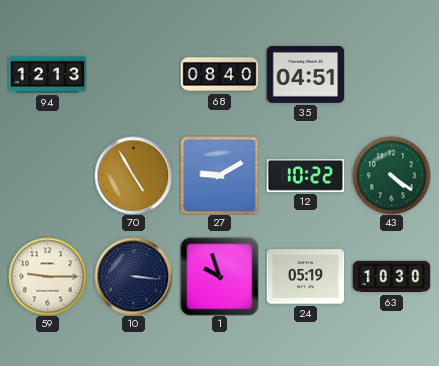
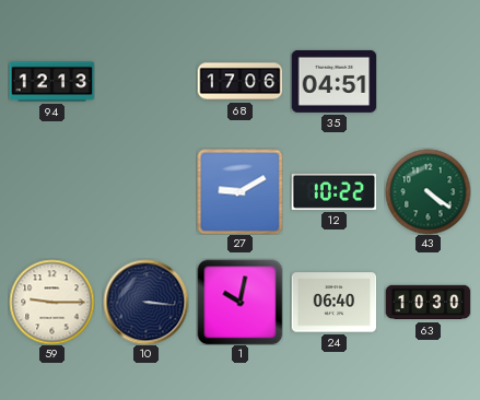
68: 08:40 -> 17:06
70: 4:55 -> none
1: 9:57 -> 10:02
24: 05:19 -> 06:40
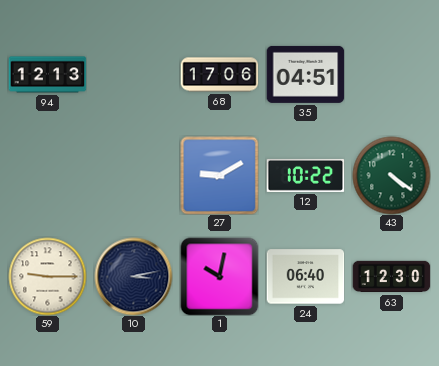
10: 3:16 -> 3:13
63: 10:30 -> 12:30
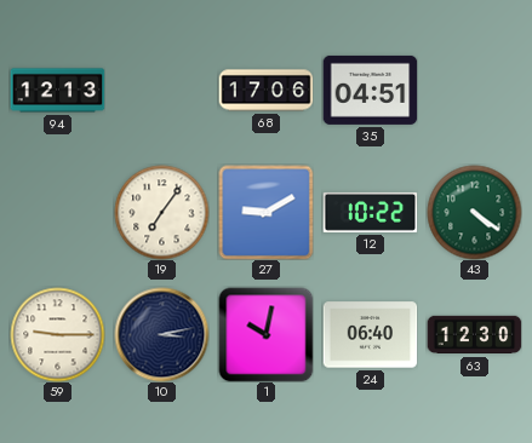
19: none -> 7:06
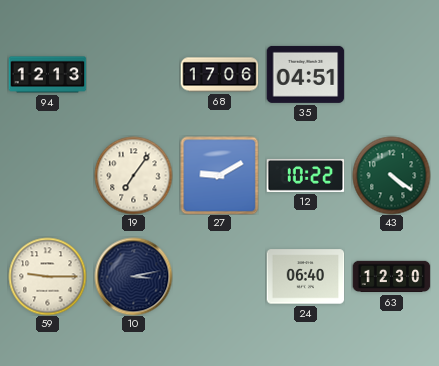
1: 10:02 -> none
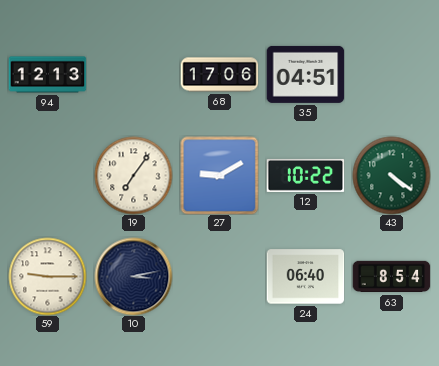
63: 12:30 -> 8:54
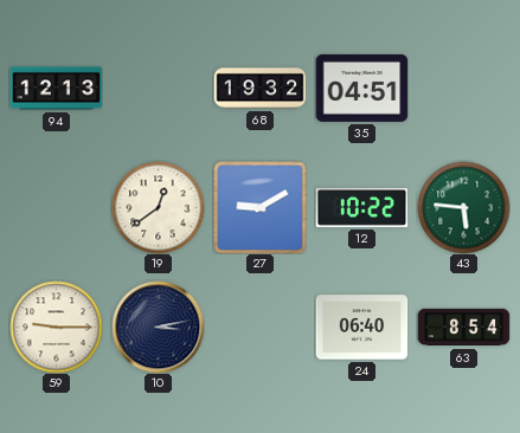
68: 17:06 -> 19:32
19: 7:06 -> 12:39
43: 4:21 -> 5:46
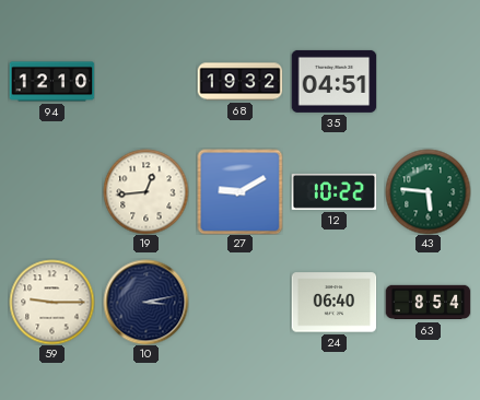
94: 12:13 -> 12:10
19: 12:39 -> 12:44
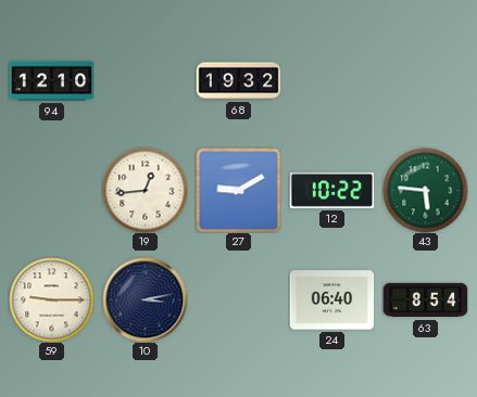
35: 04:51 -> none
